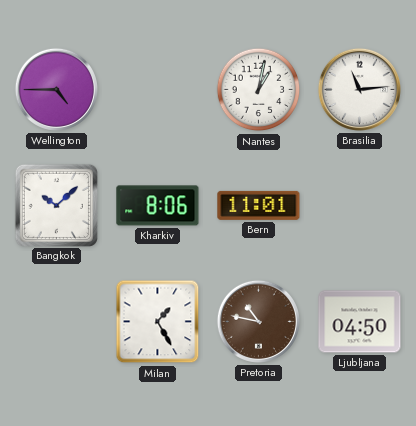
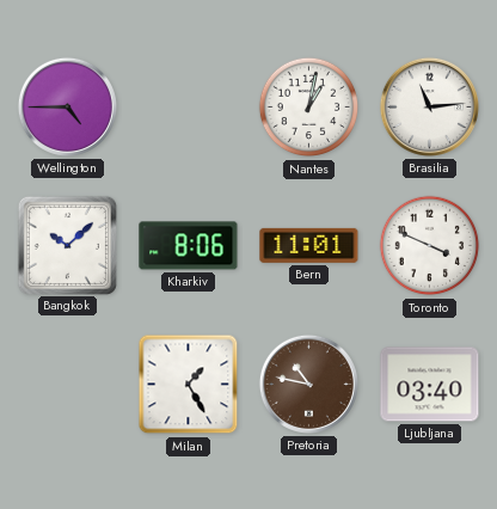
Toronto: none -> 3:49
Ljubljana: 04:50 -> 03:40
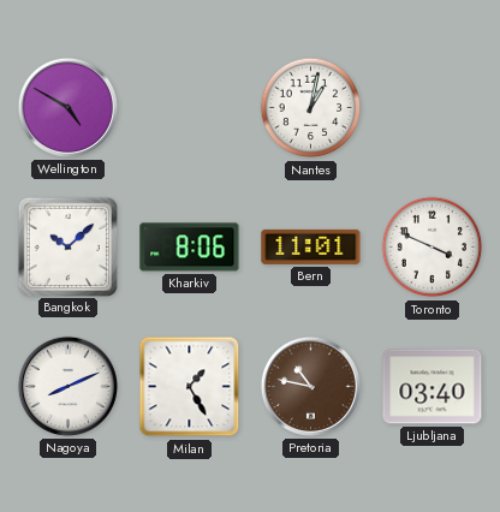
Wellington: 4:45 -> 4:50
Brasilia: 11:14 -> none
Nagoya: none -> 8:11
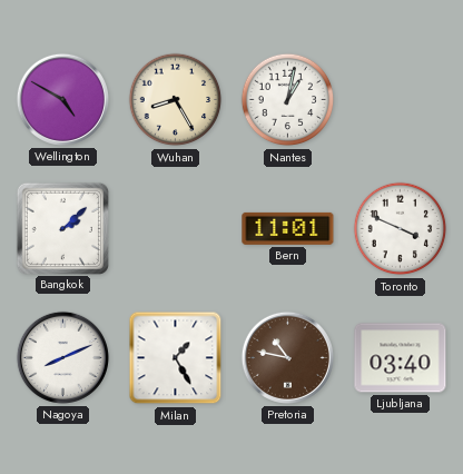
Wuhan: none -> 8:25
Bangkok: 10:08 -> 2:08
Kharkiv: 8:06 -> none
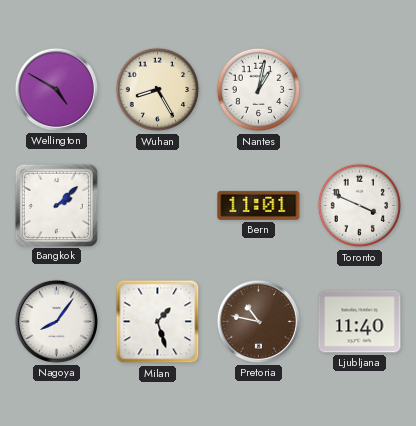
Nagoya: 8:11 -> 8:06
Milan: 1:25 -> 1:27
Ljubljana: 03:40 -> 11:40
